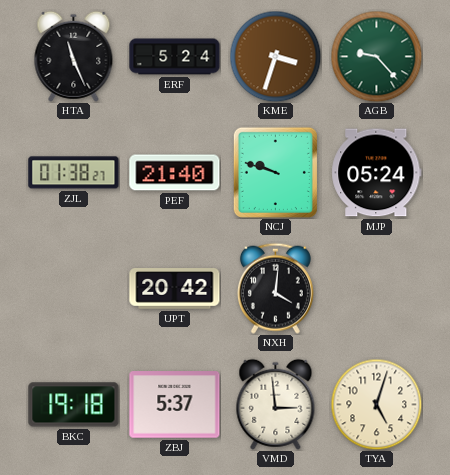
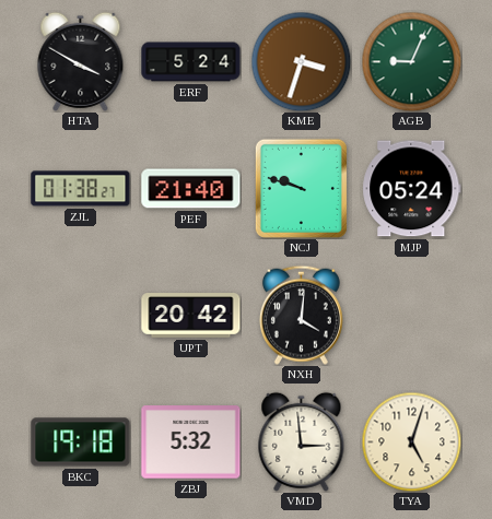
HTA: 11:26 -> 3:50
AGB: 9:23 -> 9:04
ZBJ: 5:37 -> 5:32
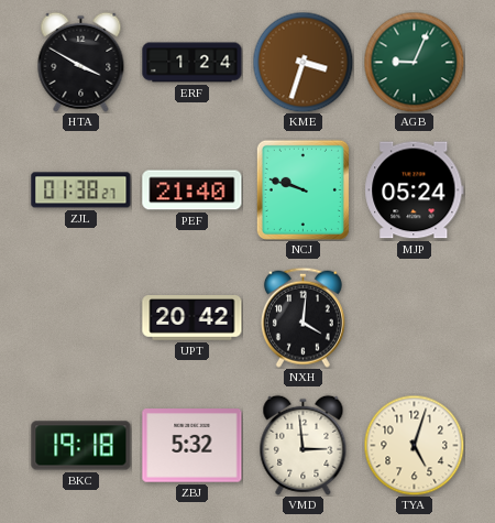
ERF: 5:24 -> 1:24
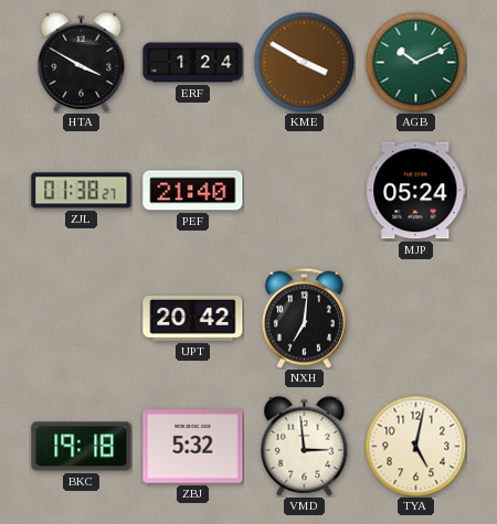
KME: 3:33 -> 3:50
AGB: 9:04 -> 10:11
NCJ: 9:48 -> none
NXH: 4:01 -> 7:01
TYA: 5:03 -> 5:02
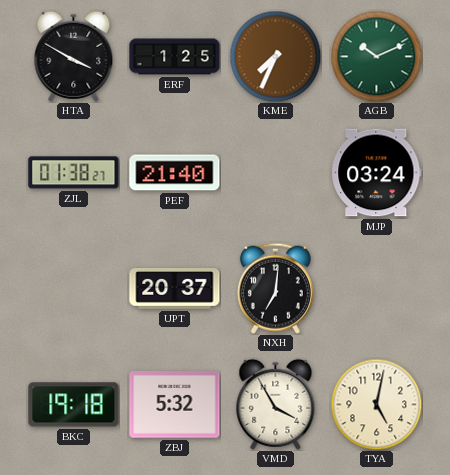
ERF: 1:24 -> 1:25
KME: 3:50 -> 7:34
MJP: 05:24 -> 03:24
UPT: 20:42 -> 20:37
VMD: 2:59 -> 3:55
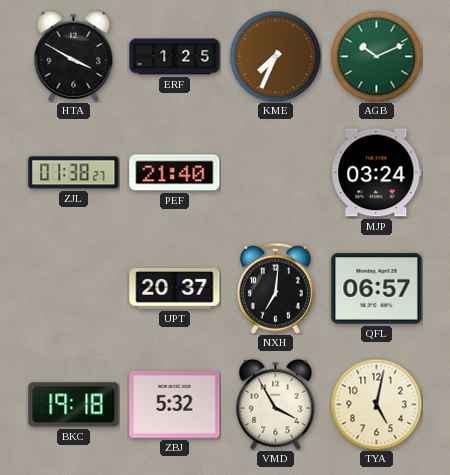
QFL: none -> 06:57
